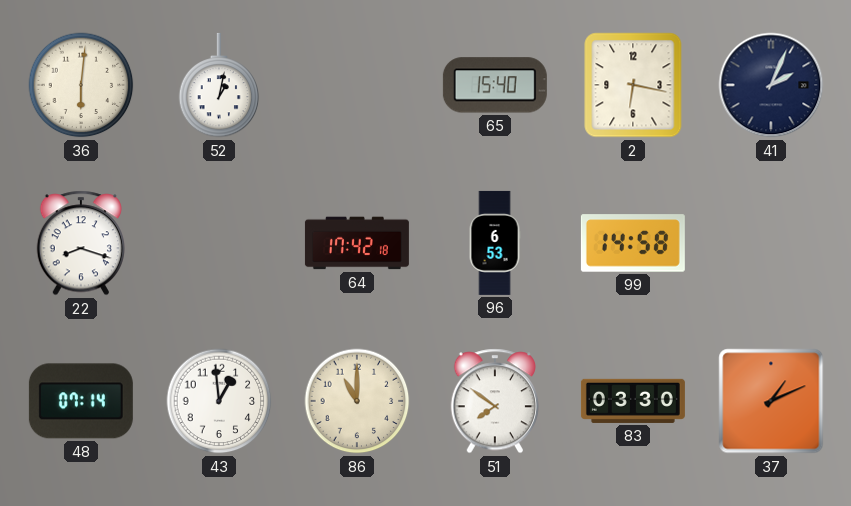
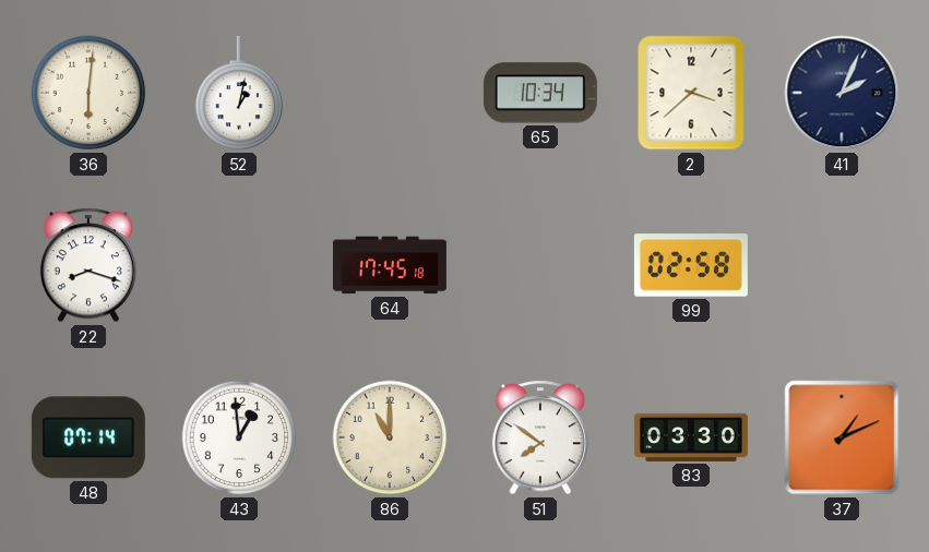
65: 15:40 -> 10:34
2: 6:17 -> 3:38
64: 17:42 -> 17:45
96: 6:53 -> none
99: 14:58 -> 02:58
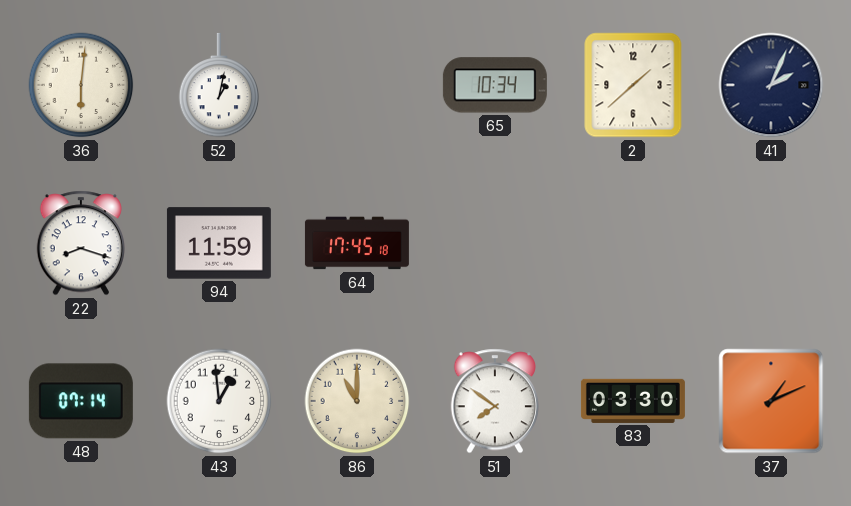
2: 3:38 -> 1:38
94: none -> 11:59
99: 02:58 -> none
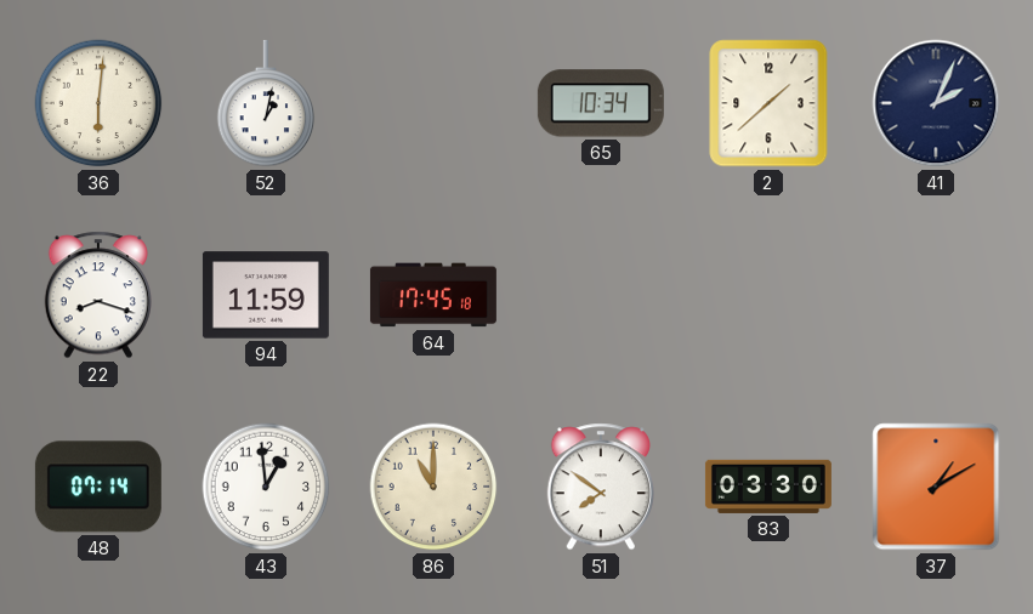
37: 1:11 -> 1:10
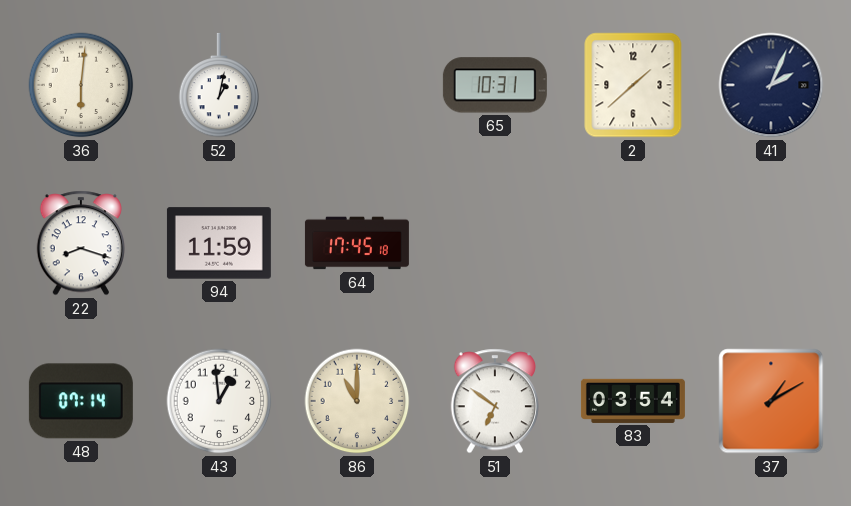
65: 10:34 -> 10:31
51: 7:51 -> 6:51
83: 03:30 -> 03:54
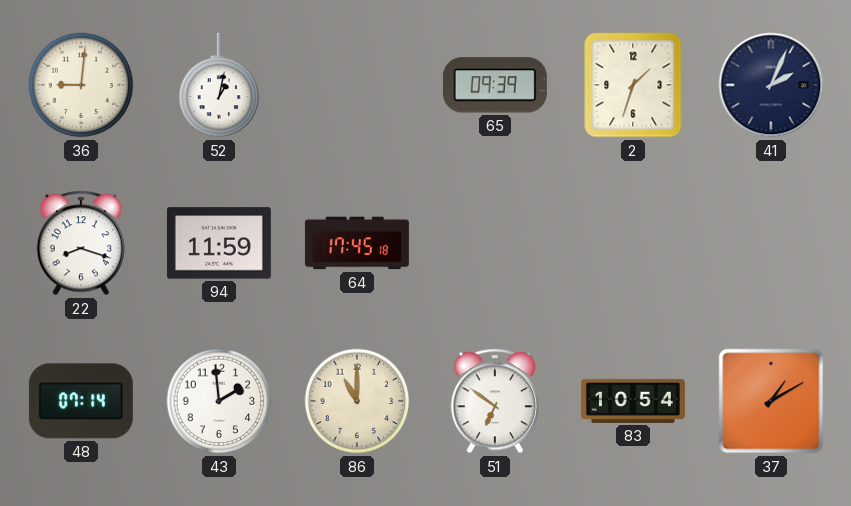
36: 6:01 -> 9:01
65: 10:31 -> 09:39
2: 1:38 -> 1:33
43: 12:59 -> 1:59
83: 03:54 -> 10:54
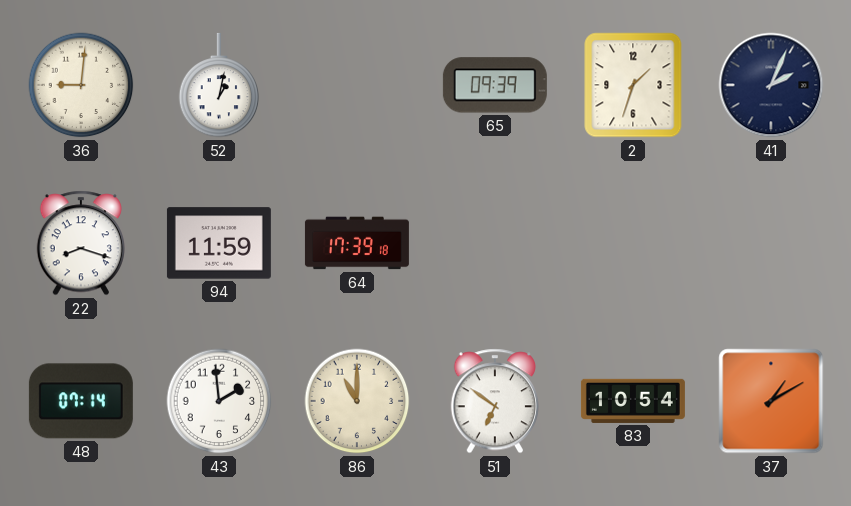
64: 17:45 -> 17:39
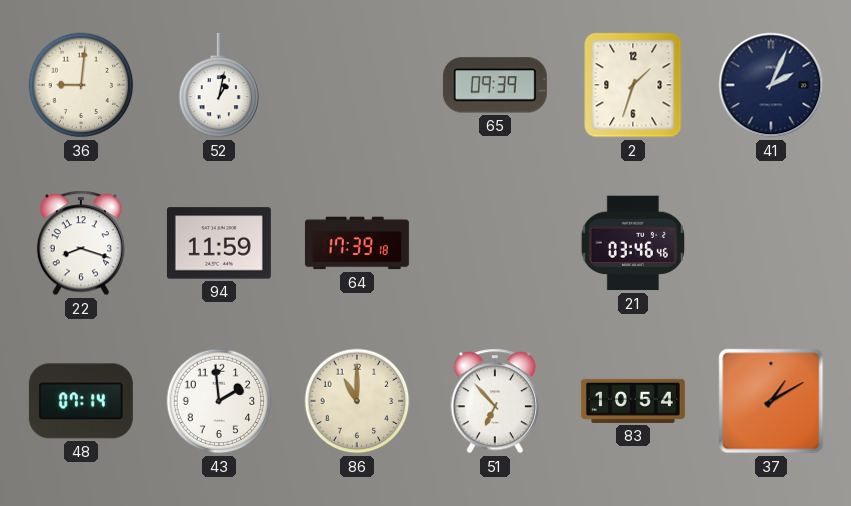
21: none -> 03:46
51: 6:51 -> 6:53
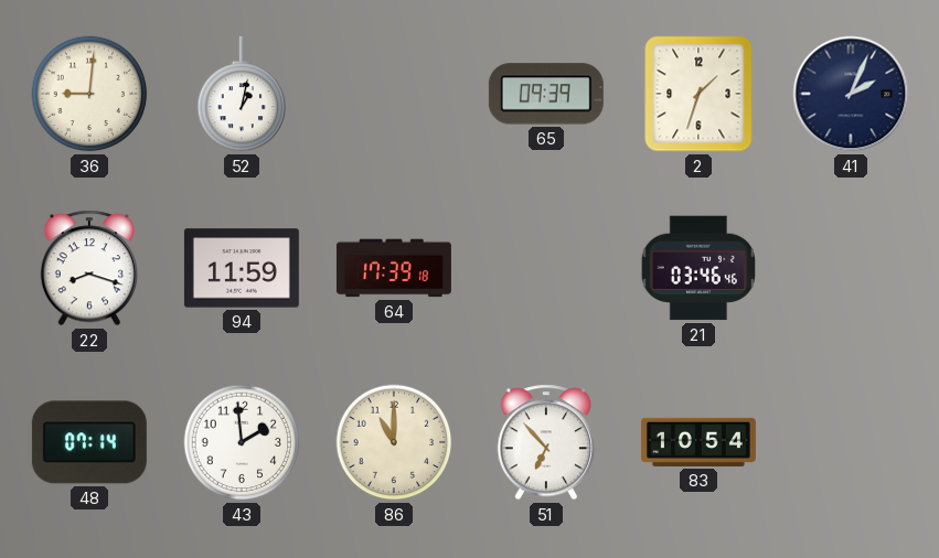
37: 1:10 -> none
